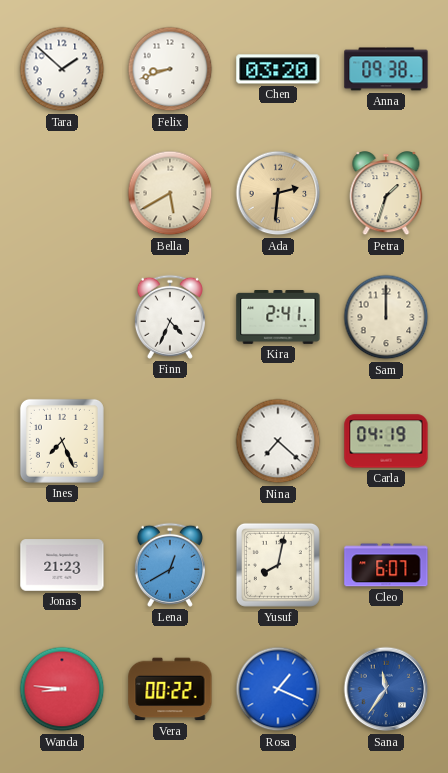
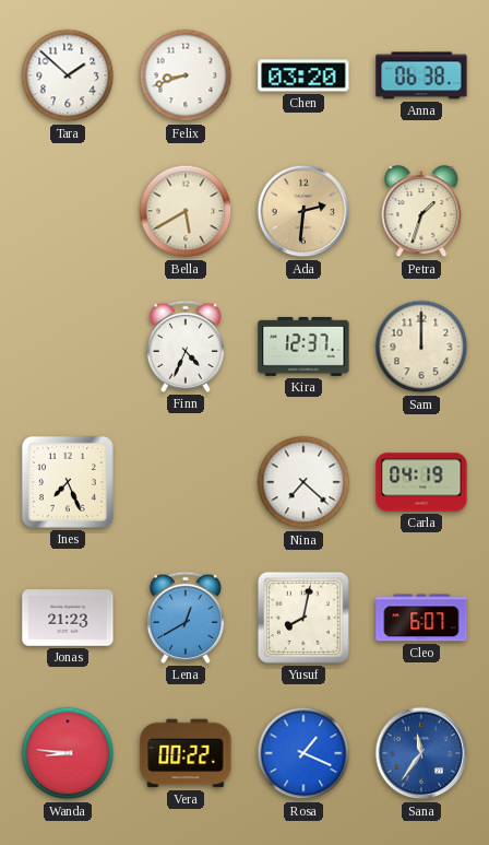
Anna: 09:38 -> 06:38
Kira: 2:41 -> 12:37
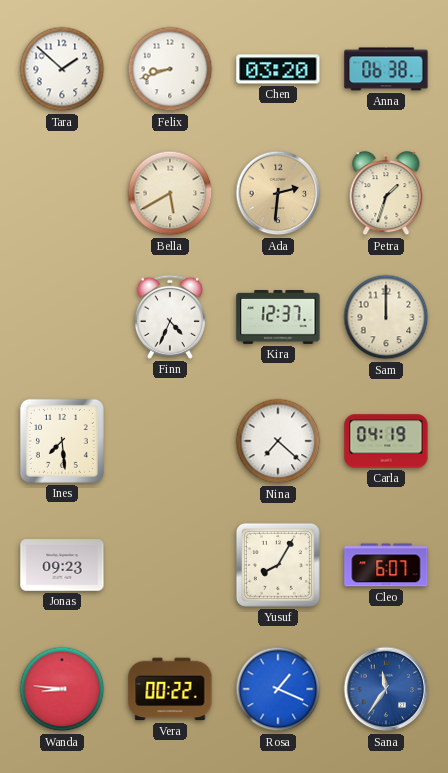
Ines: 7:26 -> 7:29
Jonas: 21:23 -> 09:23
Lena: 12:40 -> none
Yusuf: 8:02 -> 8:05
